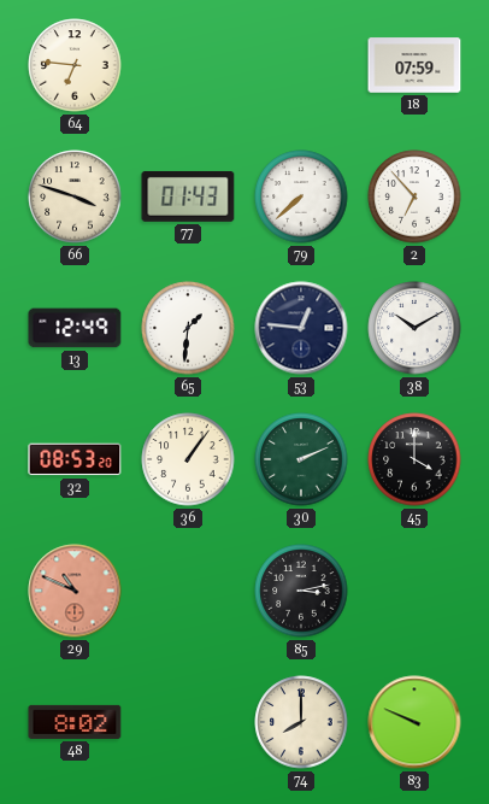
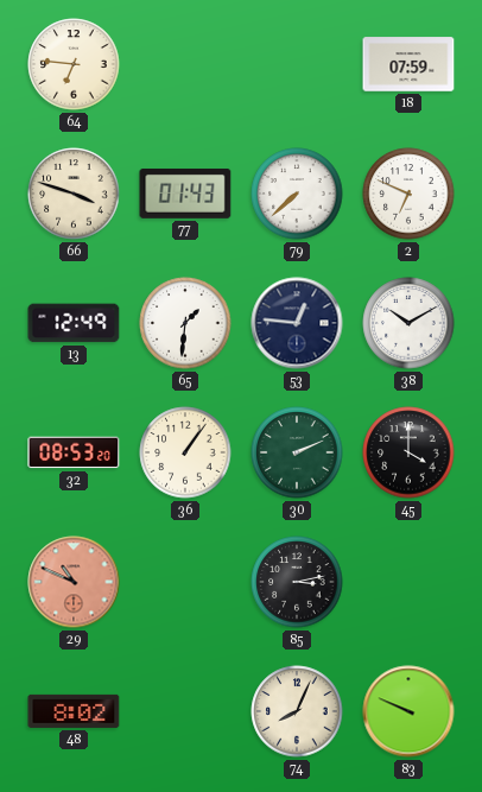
2: 6:53 -> 6:49
74: 8:00 -> 8:04
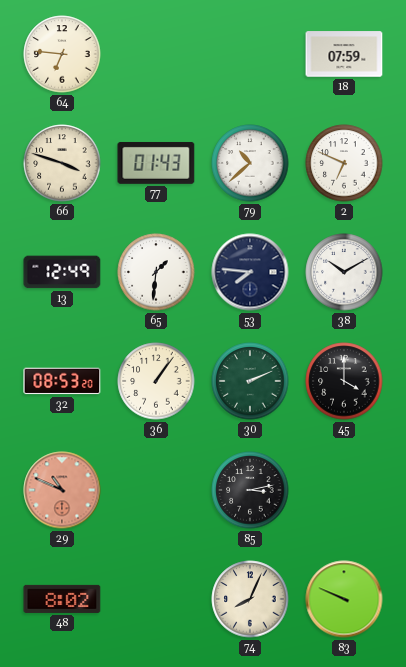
79: 7:38 -> 10:38
53: 12:46 -> 7:46
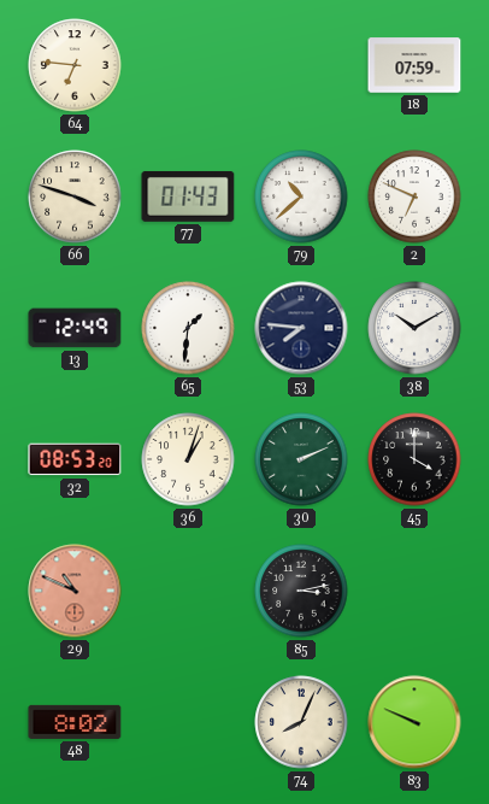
36: 1:06 -> 1:03
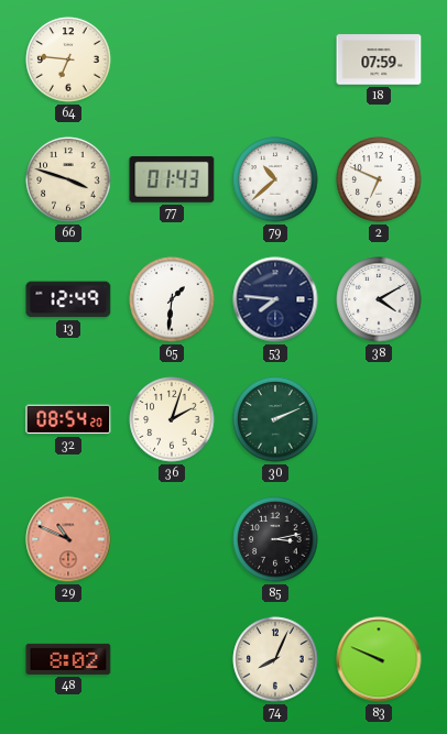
38: 10:10 -> 4:10
32: 08:53 -> 08:54
36: 1:03 -> 2:03
45: 4:00 -> none
